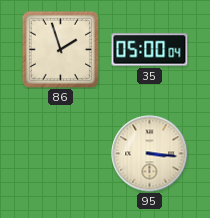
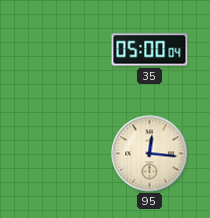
86: 1:57 -> none
95: 3:16 -> 12:16
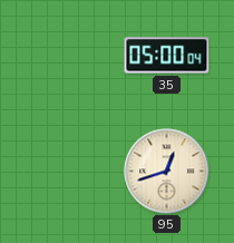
95: 12:16 -> 12:42
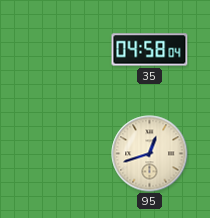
35: 05:00 -> 04:58
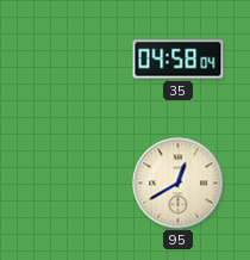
95: 12:42 -> 12:40
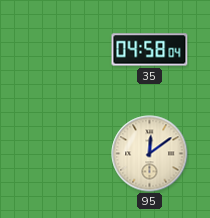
95: 12:40 -> 12:09
